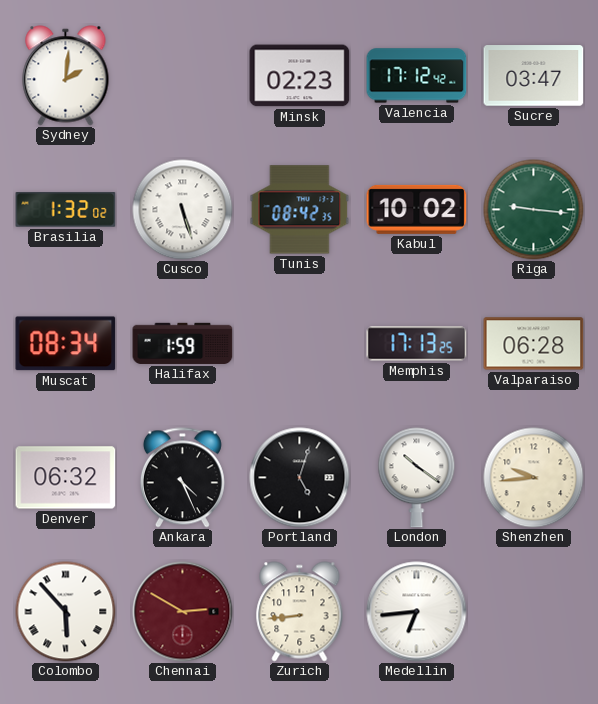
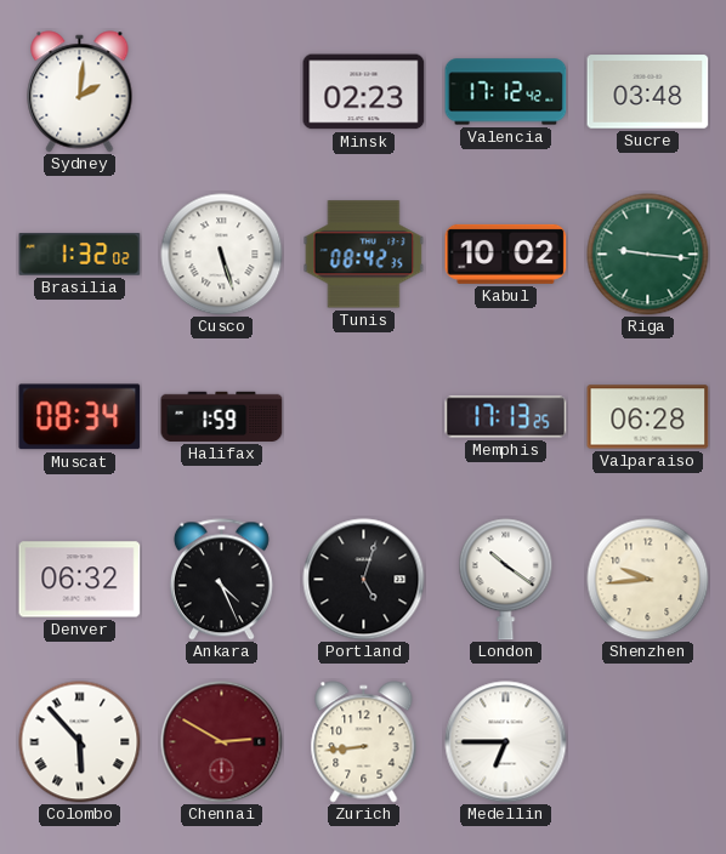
Sucre: 03:47 -> 03:48
Medellin: 6:44 -> 6:45
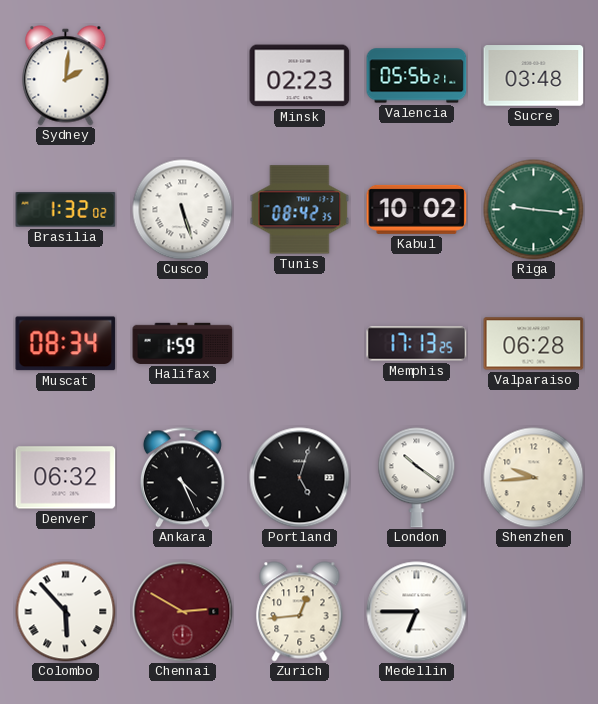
Valencia: 17:12 -> 05:56
Zurich: 8:44 -> 12:44
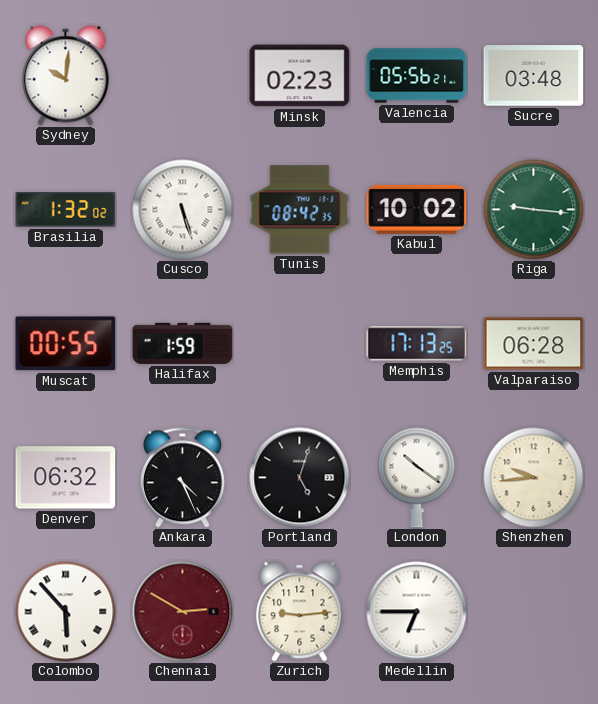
Sydney: 2:01 -> 10:01
Muscat: 08:34 -> 00:55
Zurich: 12:44 -> 9:14
